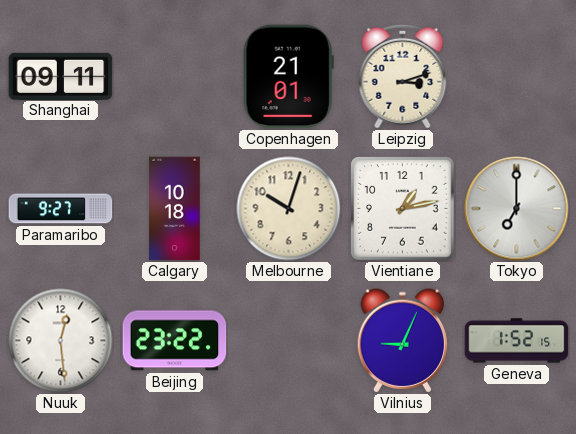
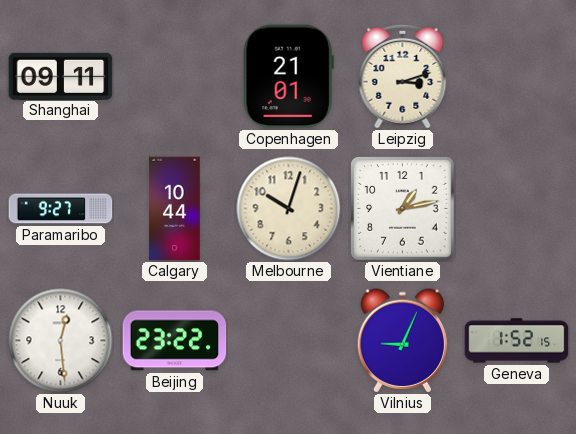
Calgary: 10:18 -> 10:44
Tokyo: 7:00 -> none
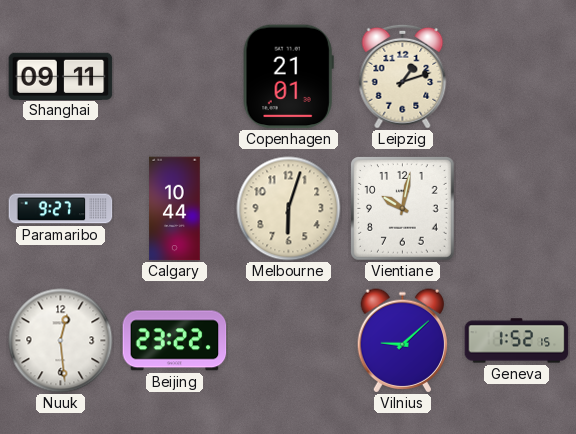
Leipzig: 3:12 -> 1:12
Melbourne: 10:03 -> 6:03
Vientiane: 1:13 -> 10:02
Vilnius: 9:04 -> 9:08
